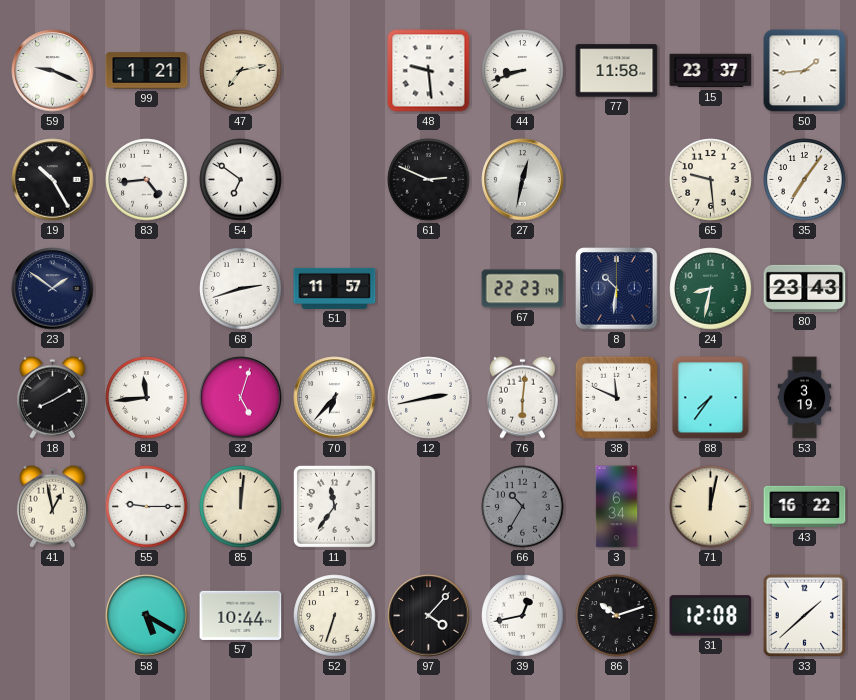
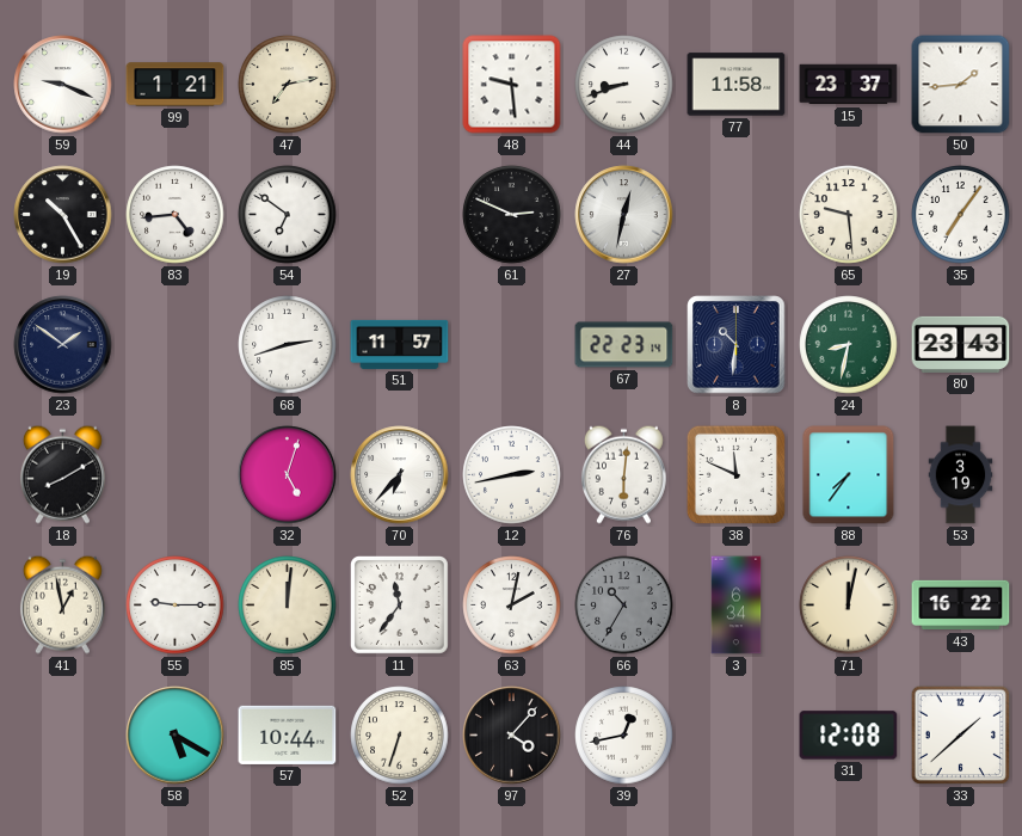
81: 11:44 -> none
63: none -> 2:02
86: 10:12 -> none
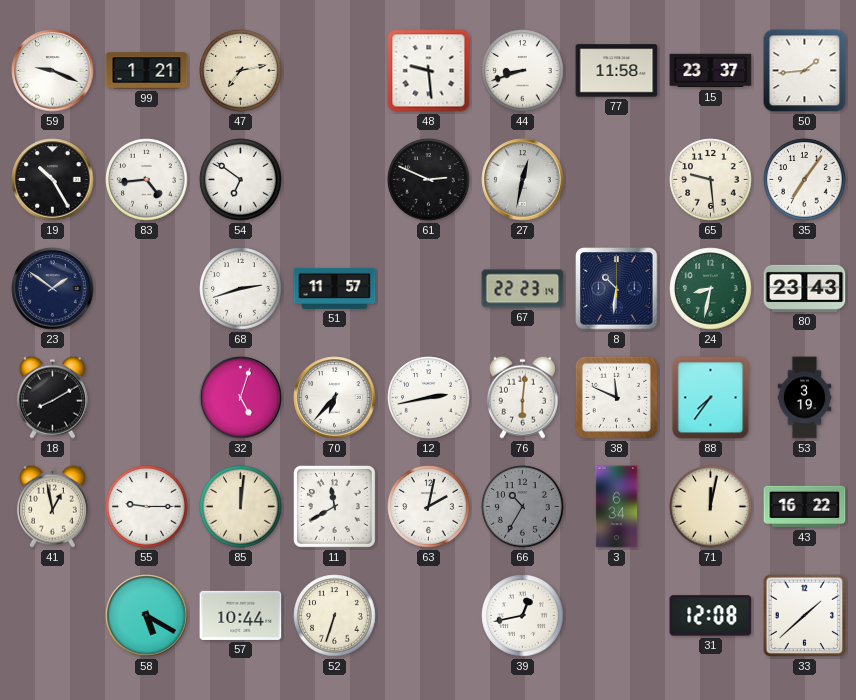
11: 11:36 -> 11:40
97: 4:07 -> none
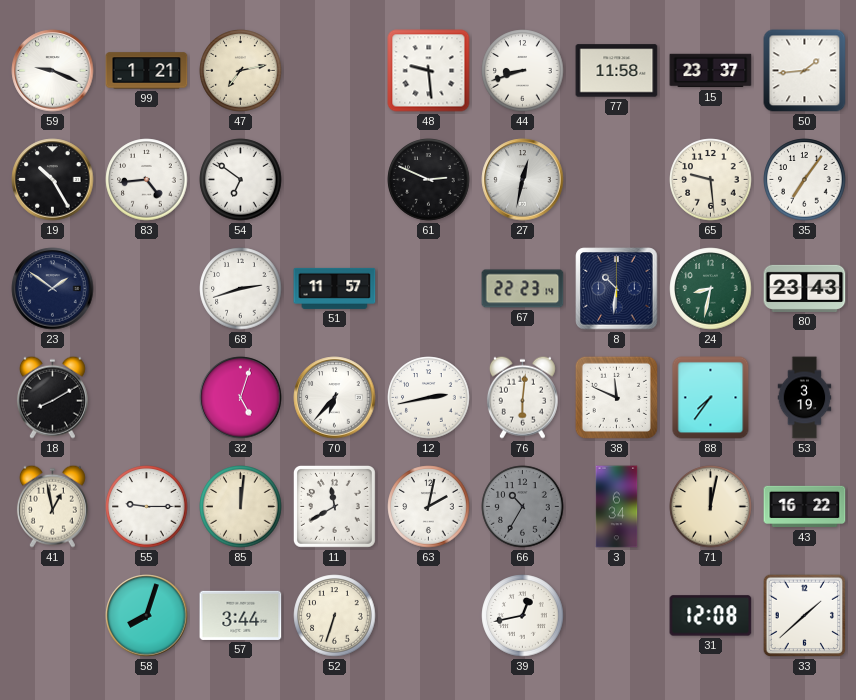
58: 5:20 -> 8:03
57: 10:44 -> 3:44
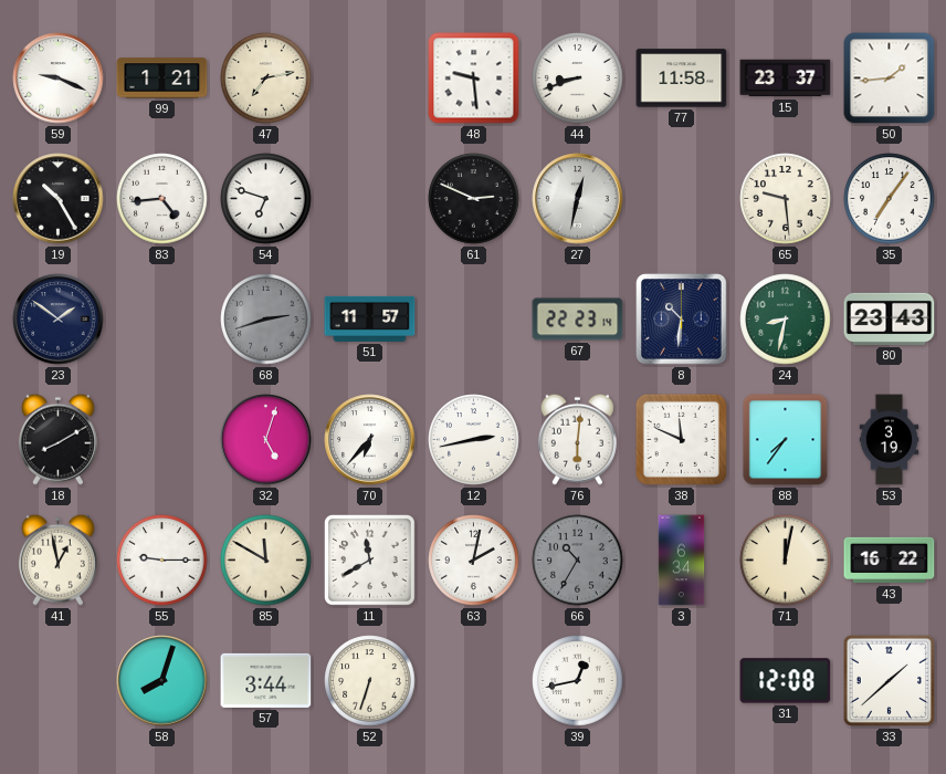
54: 6:51 -> 6:48
68 dial: white -> grey
85: 12:01 -> 11:50
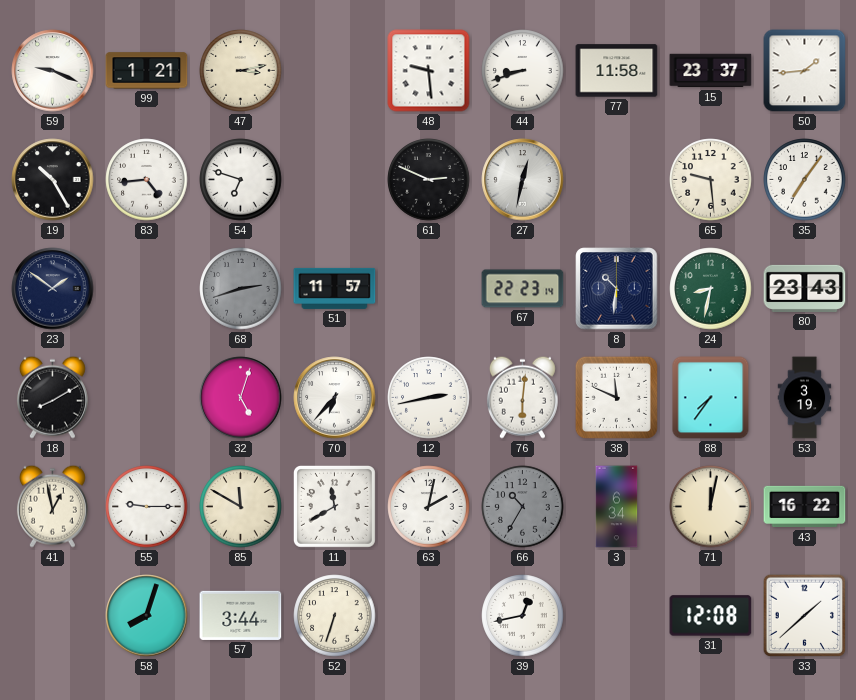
47: 7:13 -> 3:13
